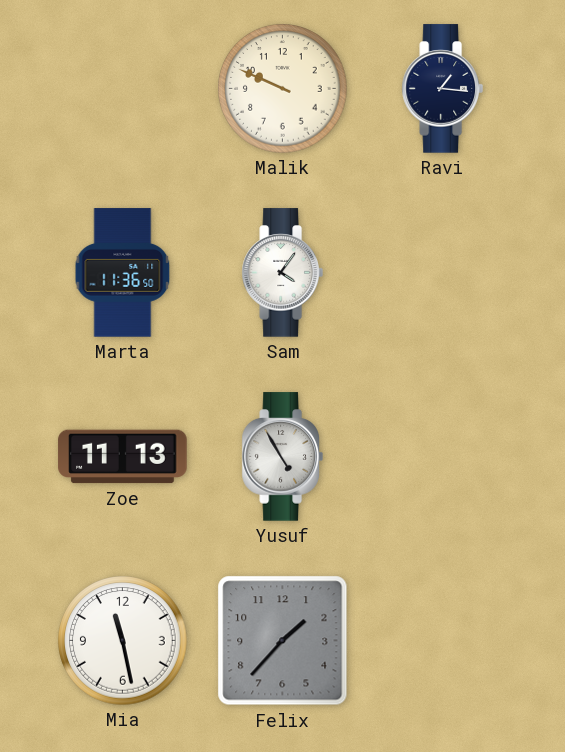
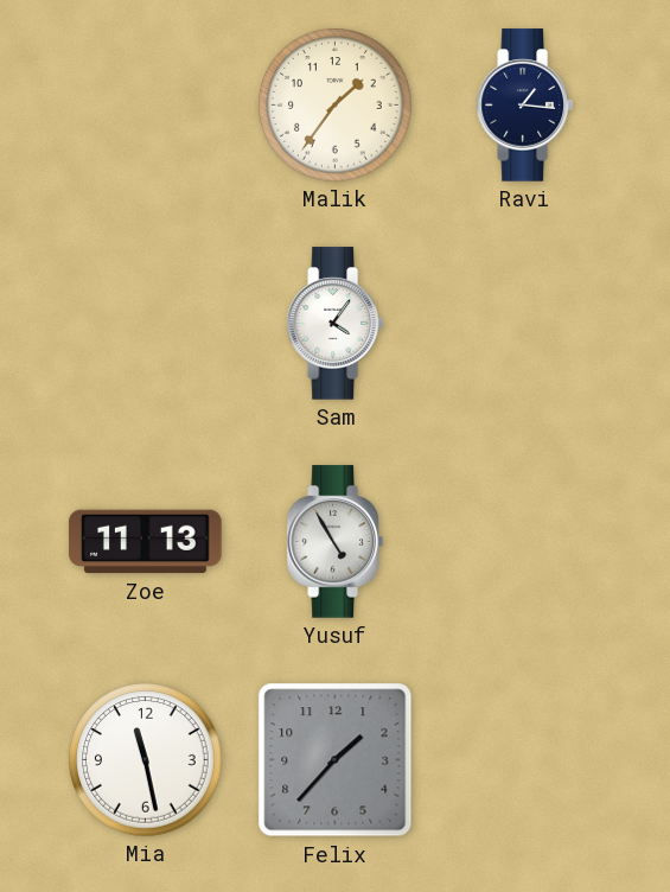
Malik: 9:49 -> 1:36
Marta: 11:36 -> none
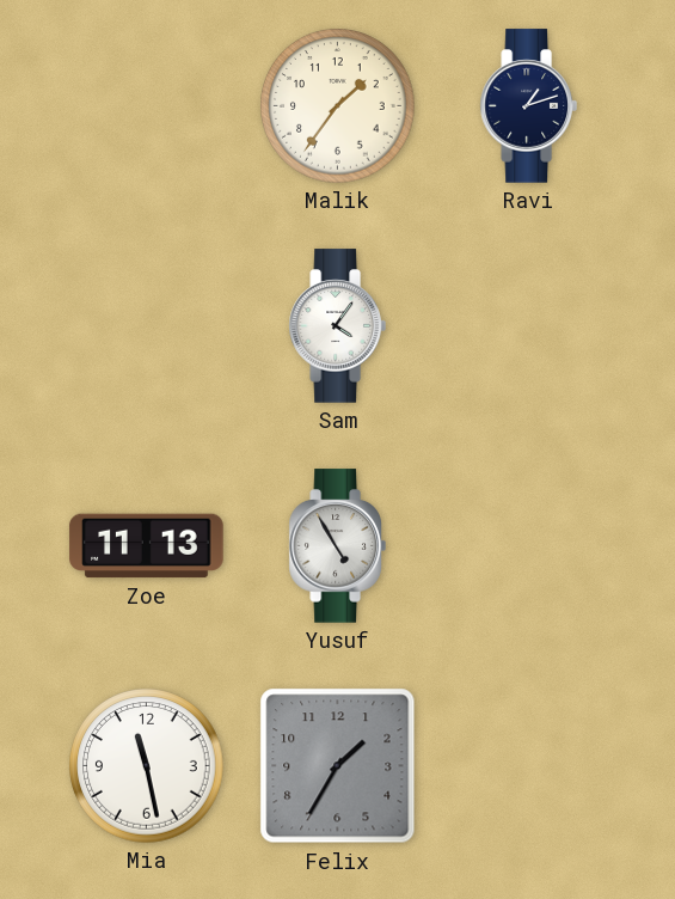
Ravi: 1:16 -> 1:12
Felix: 1:37 -> 1:35
